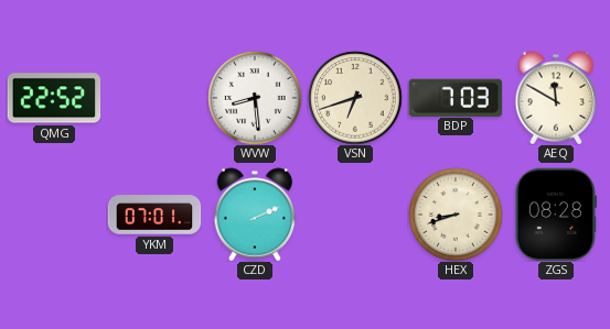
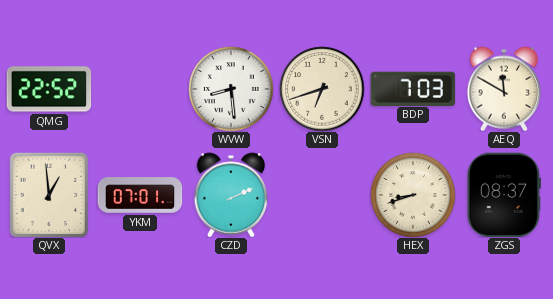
QVX: none -> 12:59
ZGS: 08:28 -> 08:37
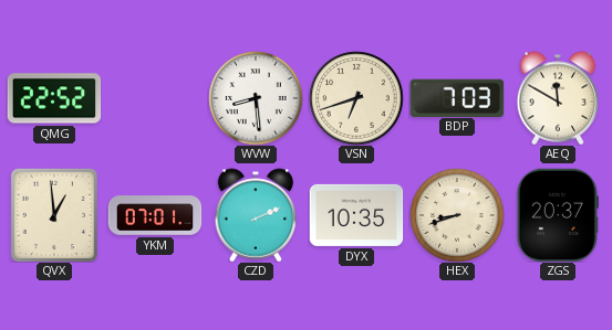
DYX: none -> 10:35
ZGS: 08:37 -> 20:37
